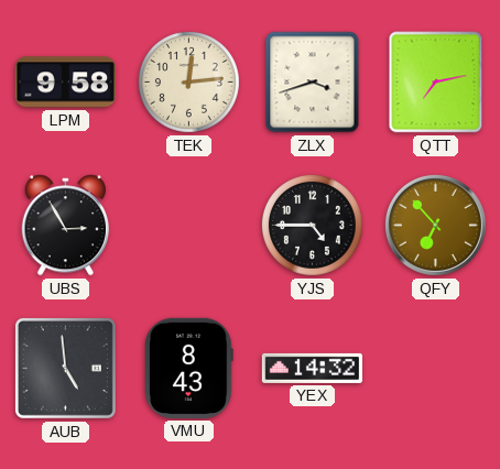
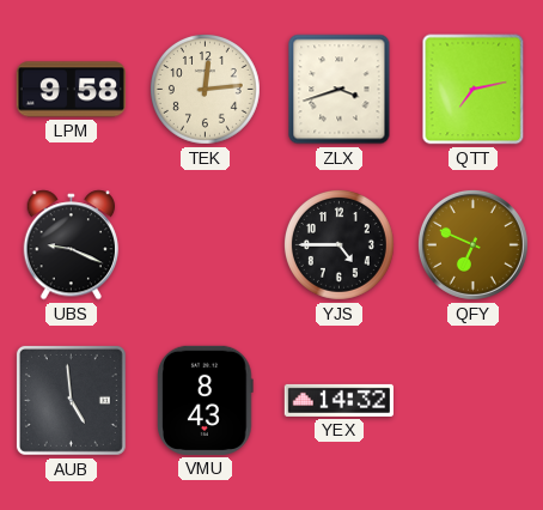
UBS: 2:55 -> 9:19
QFY: 6:53 -> 6:49
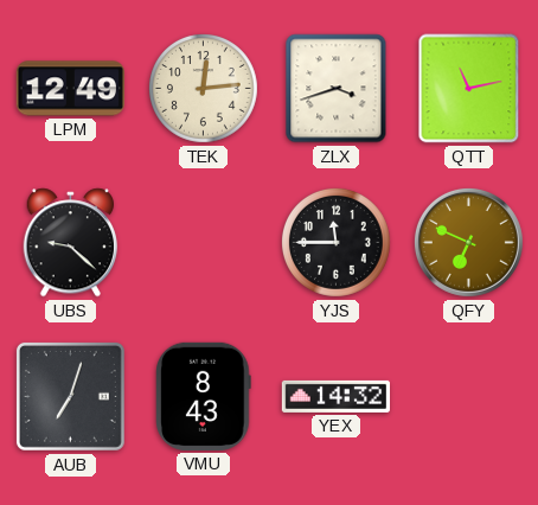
LPM: 9:58 -> 12:49
QTT: 7:13 -> 11:13
UBS: 9:19 -> 9:22
YJS: 4:45 -> 11:45
AUB: 4:59 -> 7:03
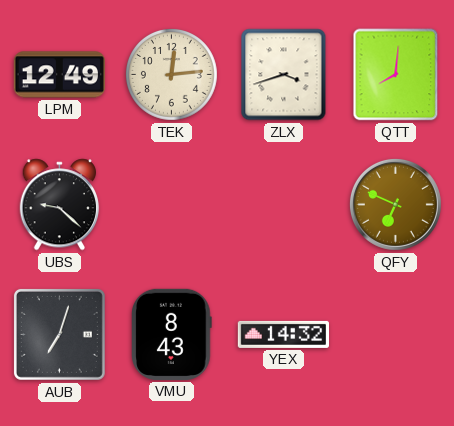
QTT: 11:13 -> 8:01
YJS: 11:45 -> none
